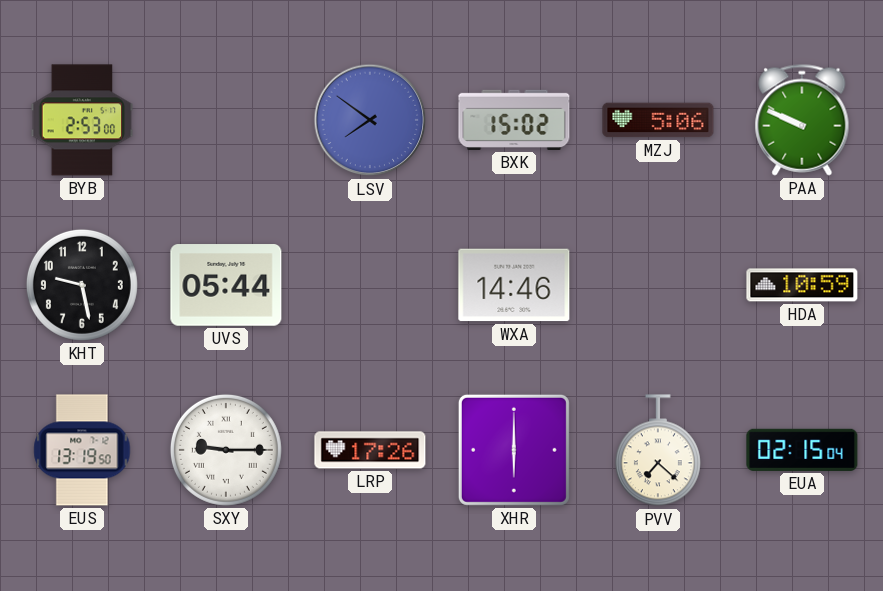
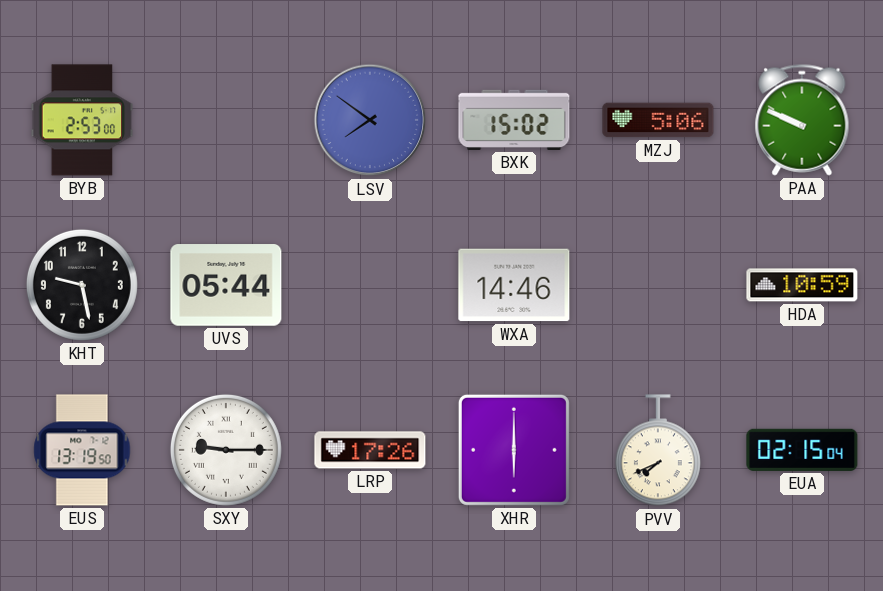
PVV: 7:22 -> 7:41
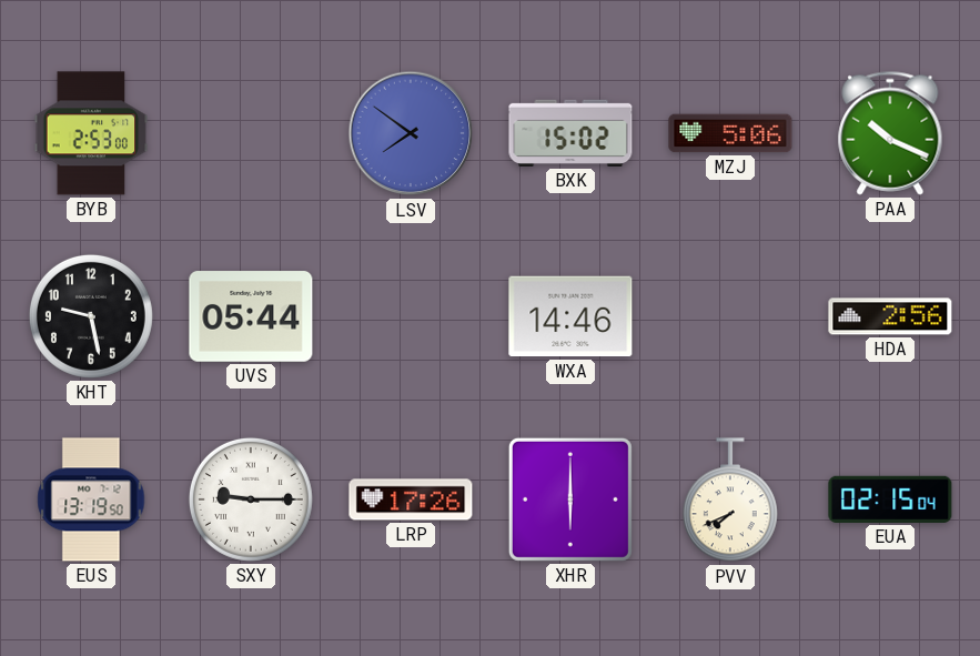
PAA: 9:49 -> 10:19
HDA: 10:59 -> 2:56
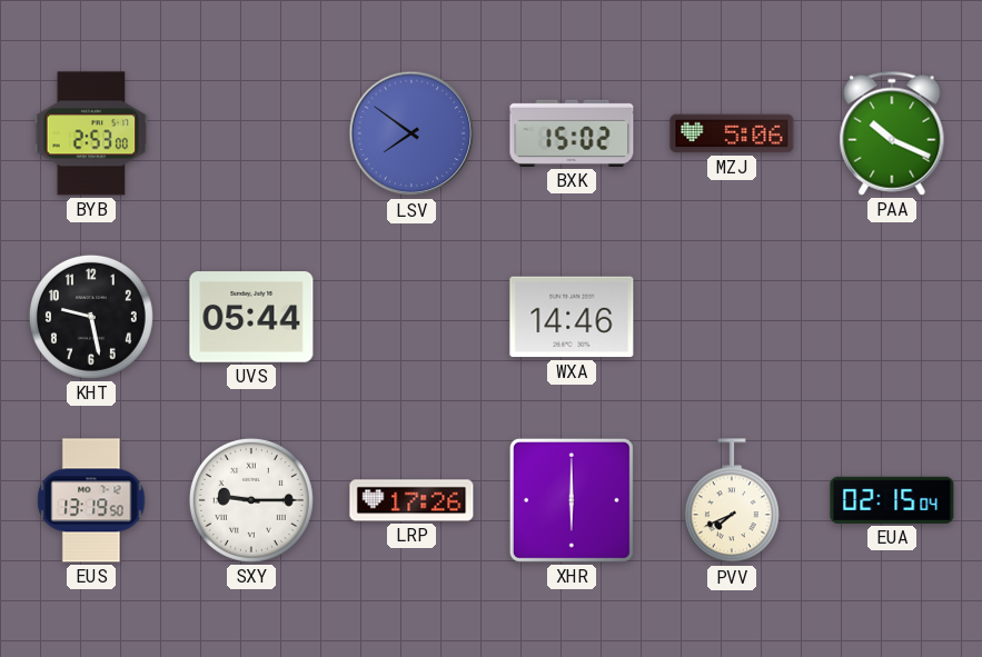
HDA: 2:56 -> none
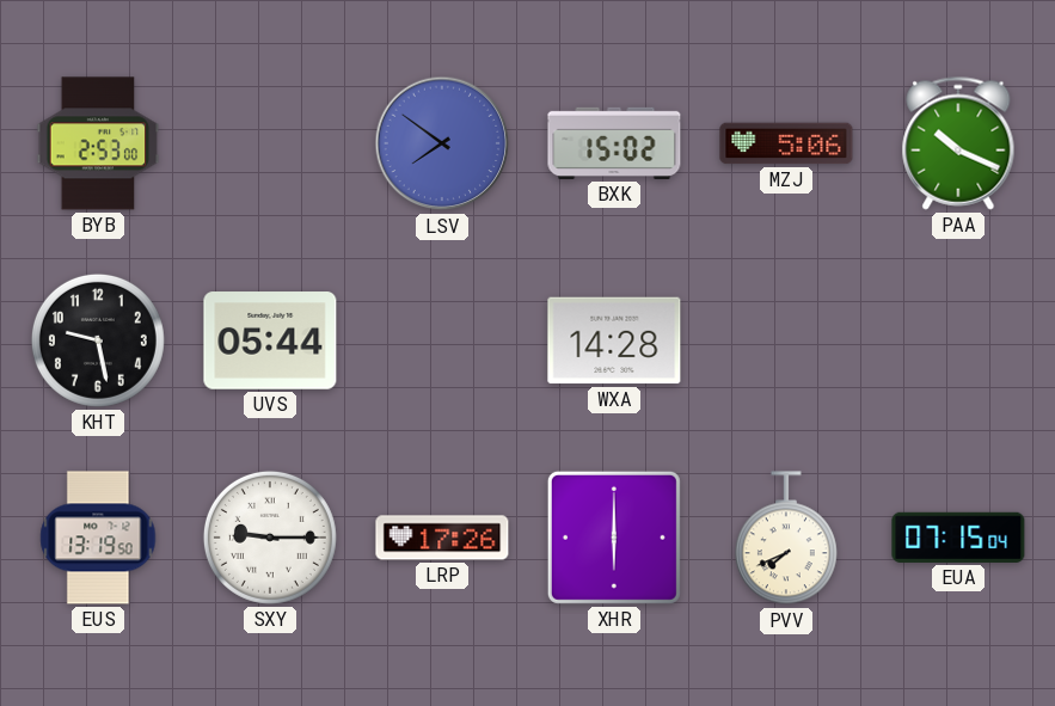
WXA: 14:46 -> 14:28
EUA: 02:15 -> 07:15
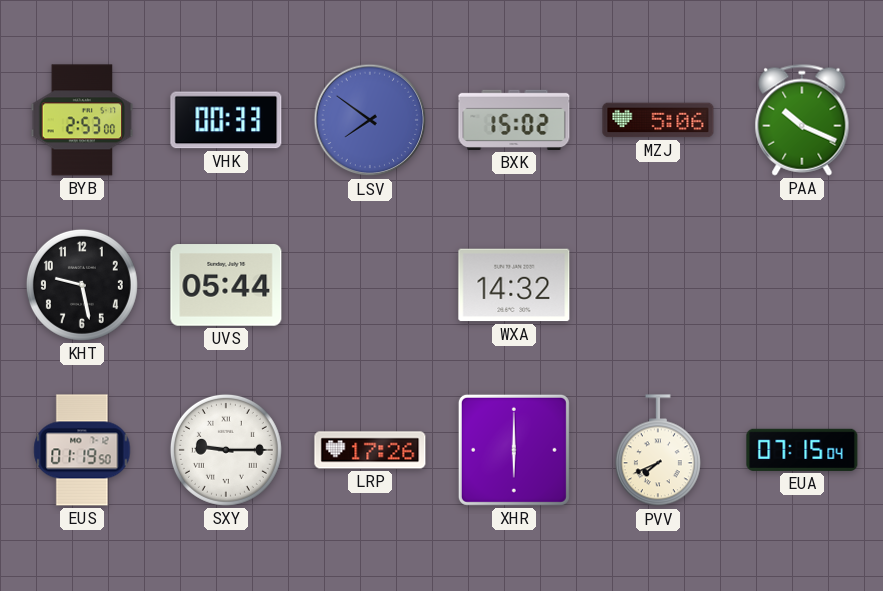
VHK: none -> 00:33
WXA: 14:28 -> 14:32
EUS: 13:19 -> 01:19
